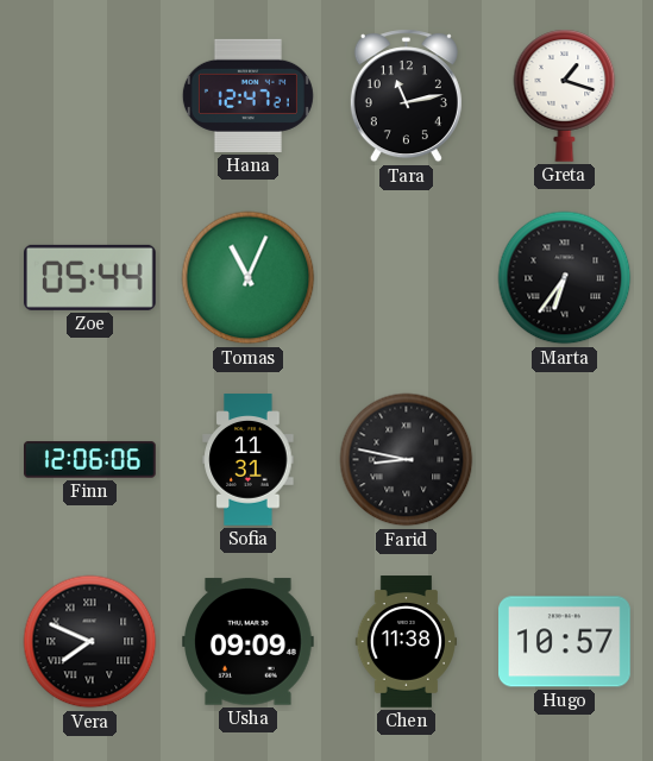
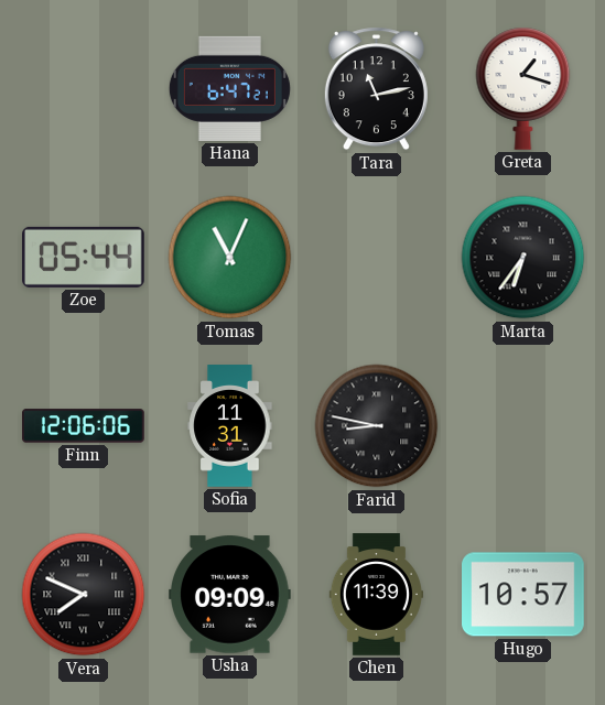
Hana: 12:47 -> 6:47
Chen: 11:38 -> 11:39
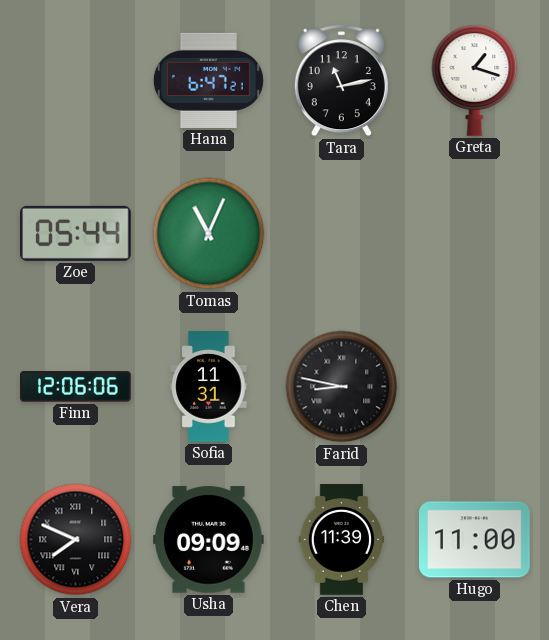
Marta: 6:36 -> none
Hugo: 10:57 -> 11:00
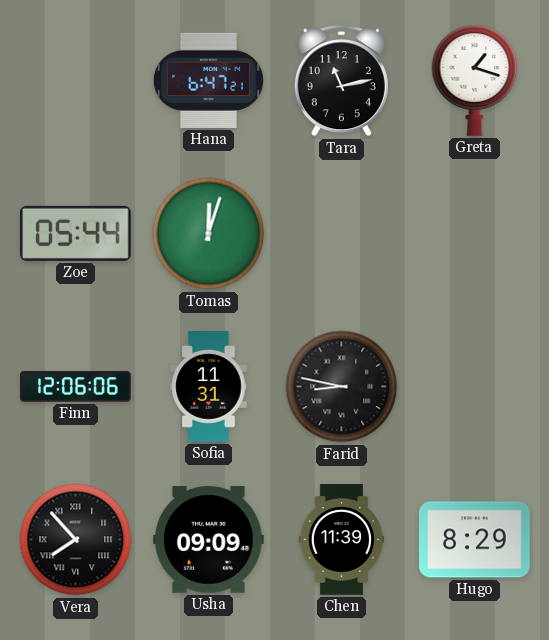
Tomas: 11:04 -> 12:03
Vera: 7:49 -> 7:53
Hugo: 11:00 -> 8:29
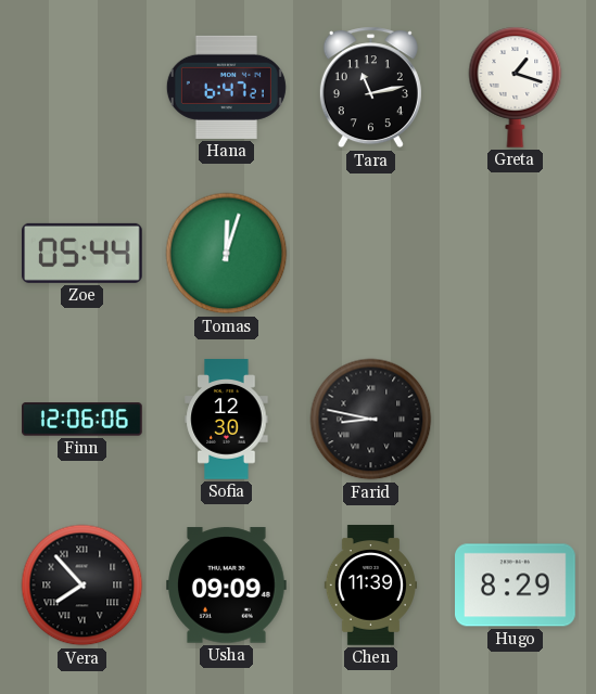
Sofia: 11:31 -> 12:30
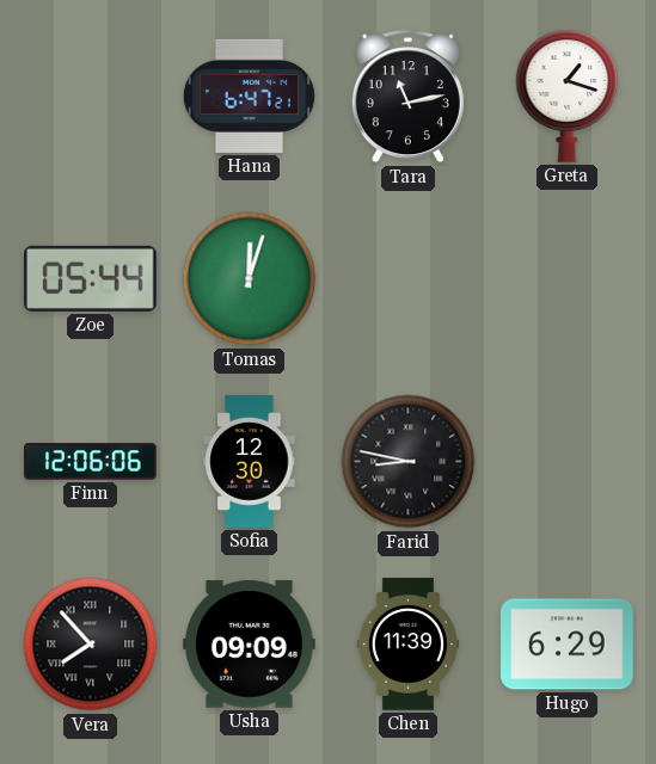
Hugo: 8:29 -> 6:29
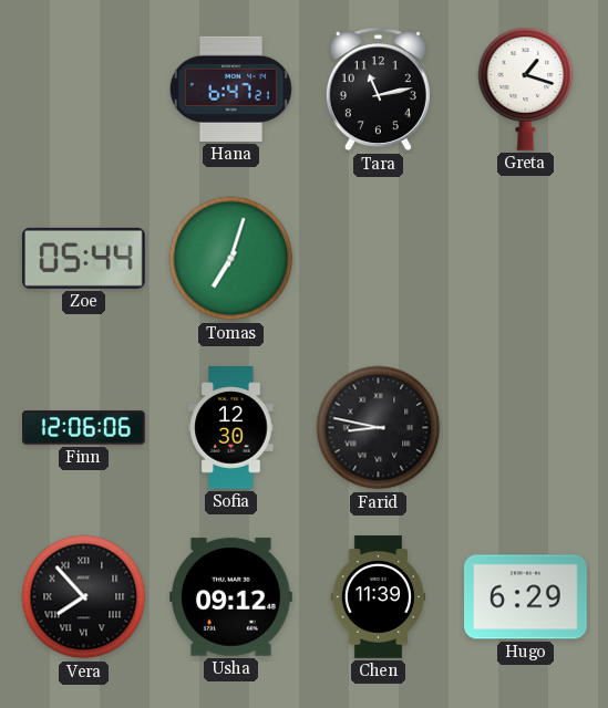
Tomas: 12:03 -> 7:03
Usha: 09:09 -> 09:12
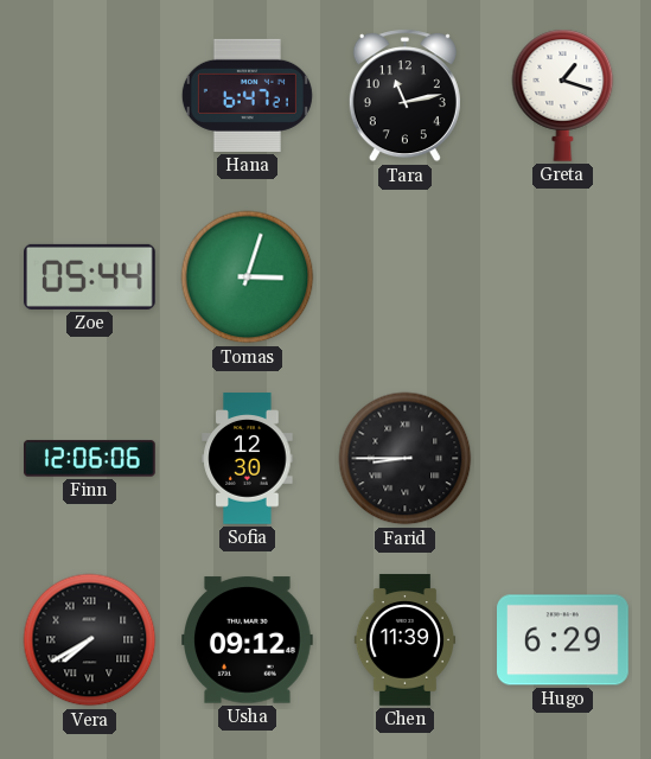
Tomas: 7:03 -> 3:03
Farid: 8:47 -> 8:45
Vera: 7:53 -> 7:40
